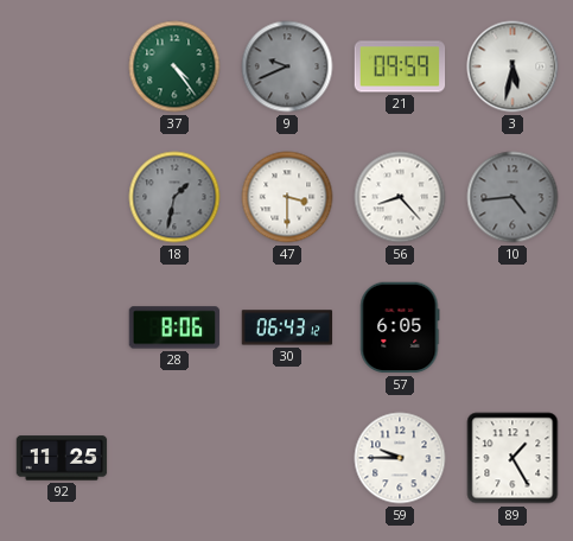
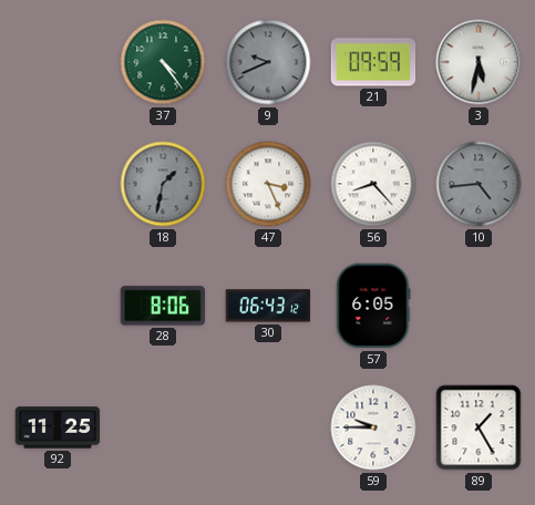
47: 3:30 -> 3:26
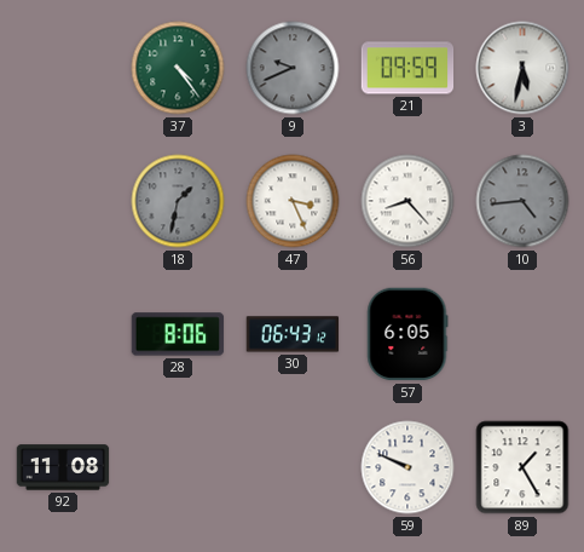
92: 11:25 -> 11:08
59: 9:45 -> 9:49
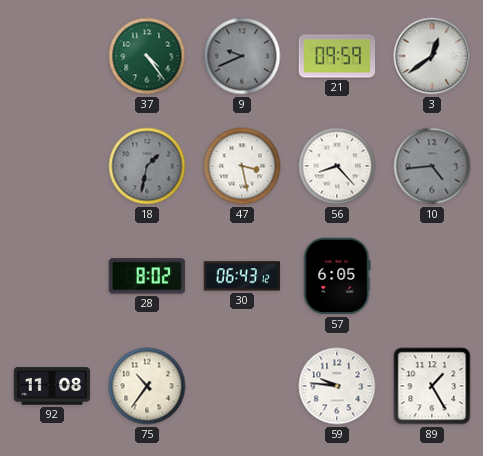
3: 5:32 -> 12:39
47: 3:26 -> 3:28
28: 8:06 -> 8:02
75: none -> 10:36
59: 9:49 -> 9:46
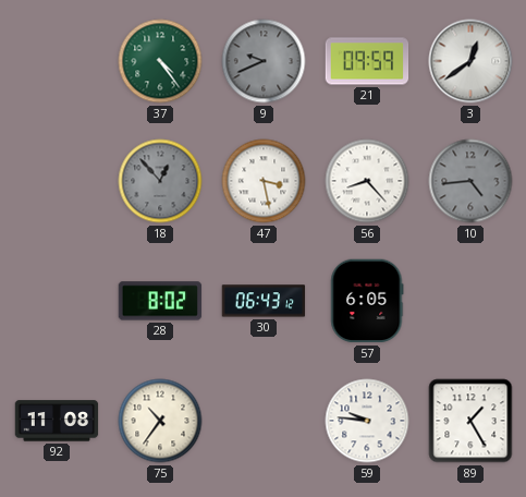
18: 1:32 -> 12:53
